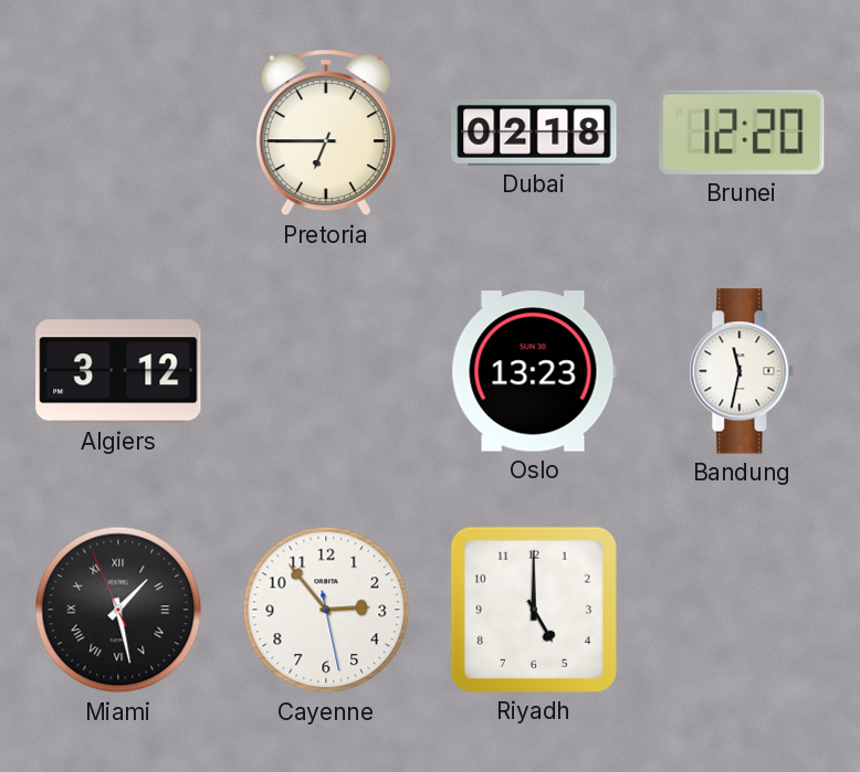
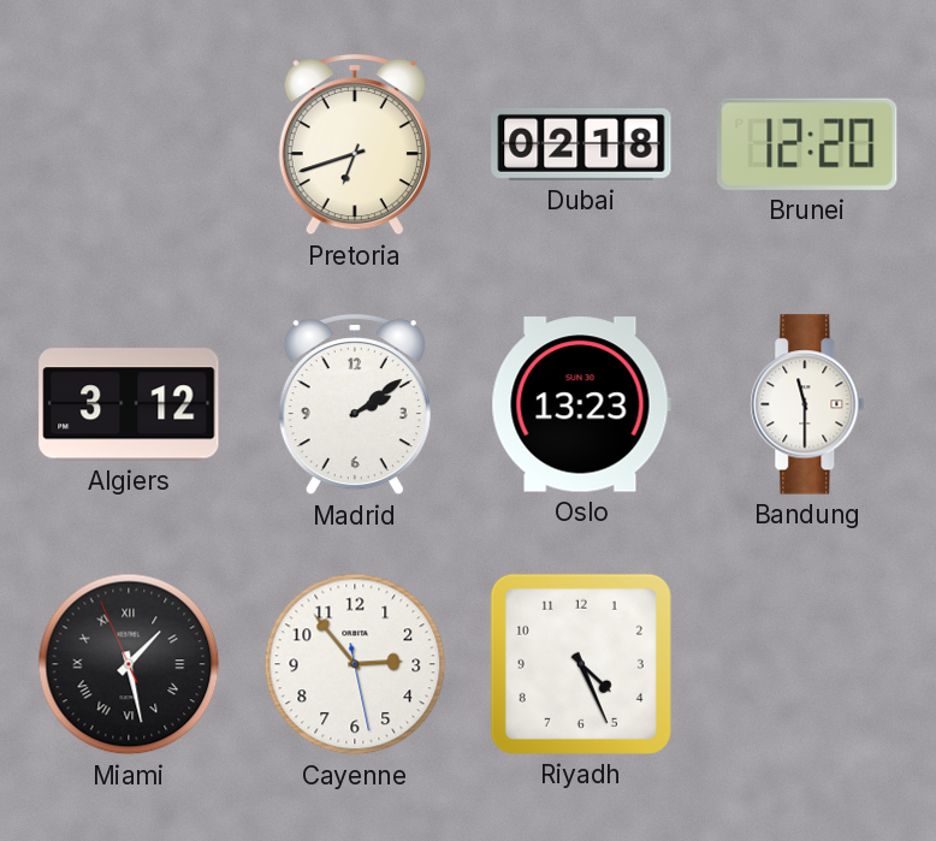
Pretoria: 6:45 -> 6:42
Madrid: none -> 2:09
Bandung: 11:32 -> 11:30
Riyadh: 5:00 -> 4:26
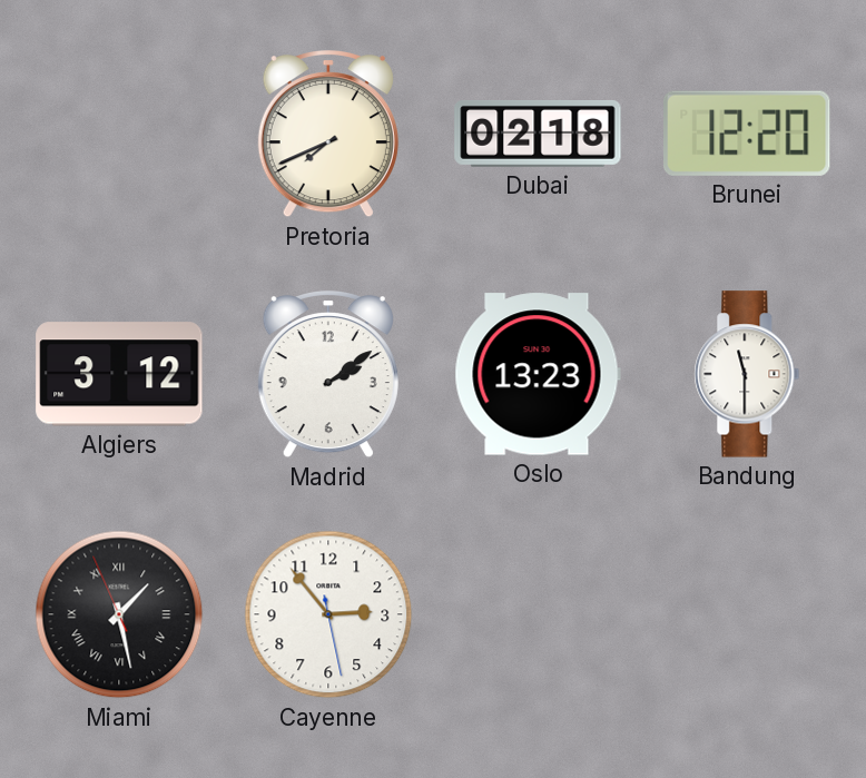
Pretoria: 6:42 -> 7:41
Riyadh: 4:26 -> none
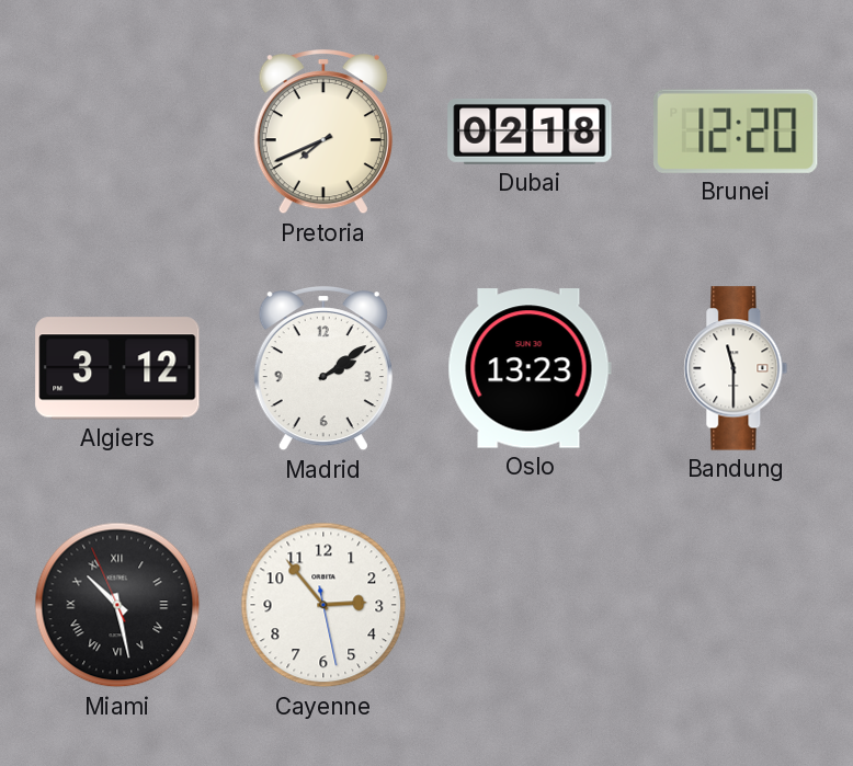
Miami: 1:27 -> 10:27
